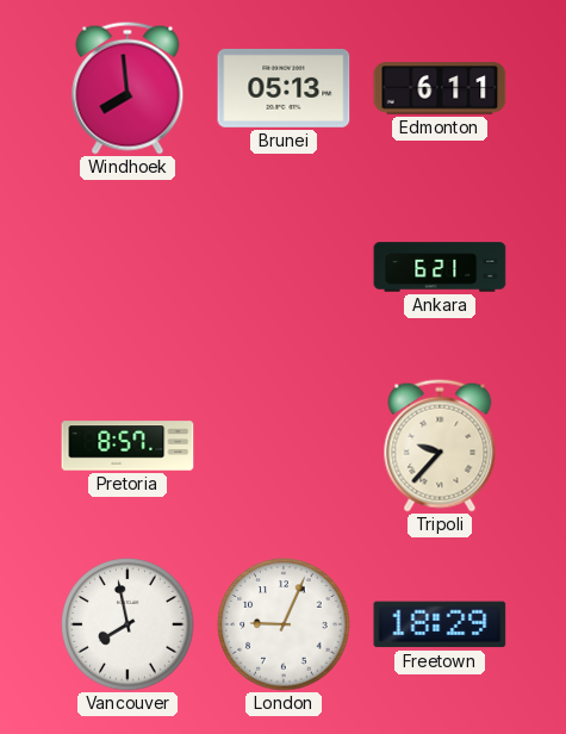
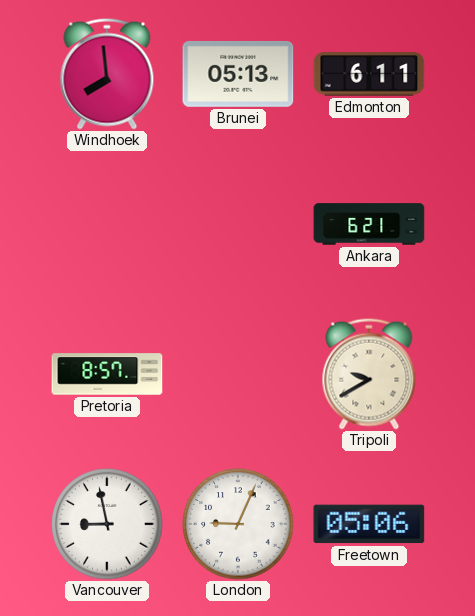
Tripoli: 9:37 -> 9:40
Vancouver: 7:58 -> 8:58
Freetown: 18:29 -> 05:06
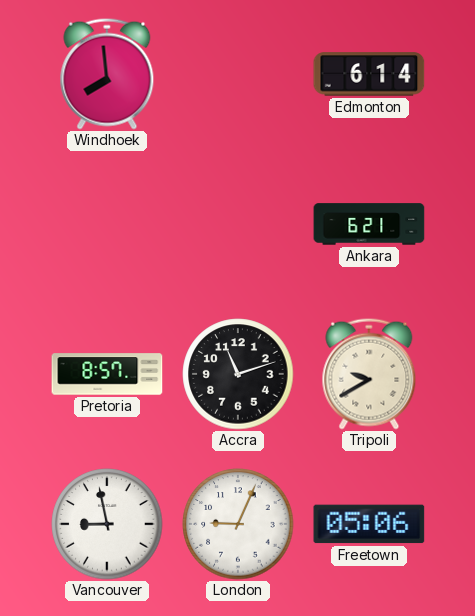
Brunei: 05:13 -> none
Edmonton: 6:11 -> 6:14
Accra: none -> 11:12
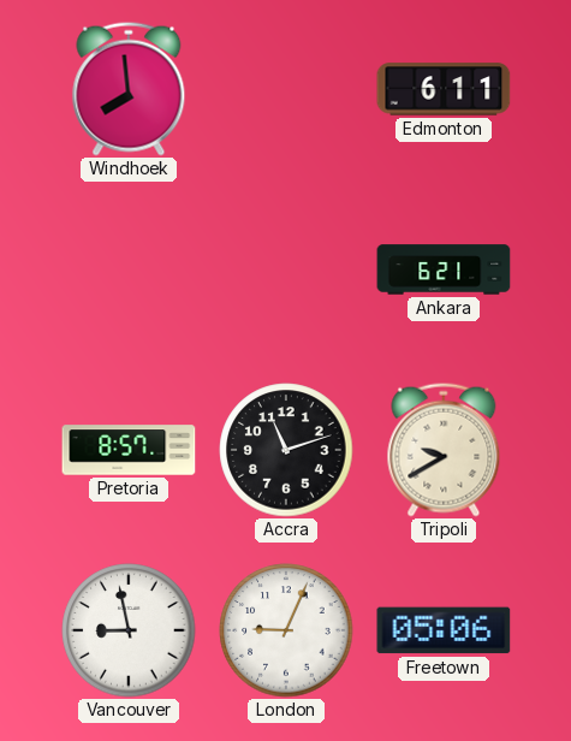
Edmonton: 6:14 -> 6:11
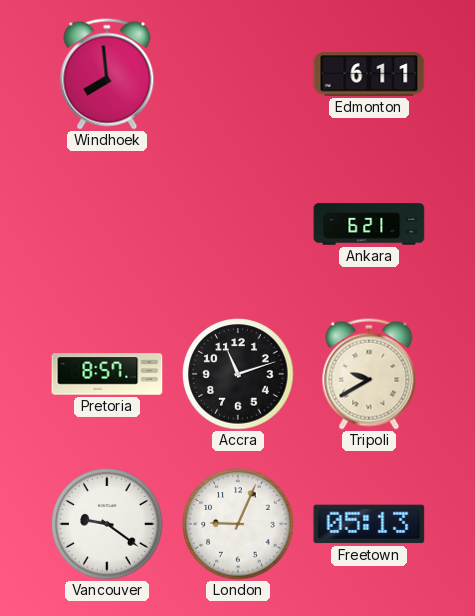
Vancouver: 8:58 -> 9:21
Freetown: 05:06 -> 05:13
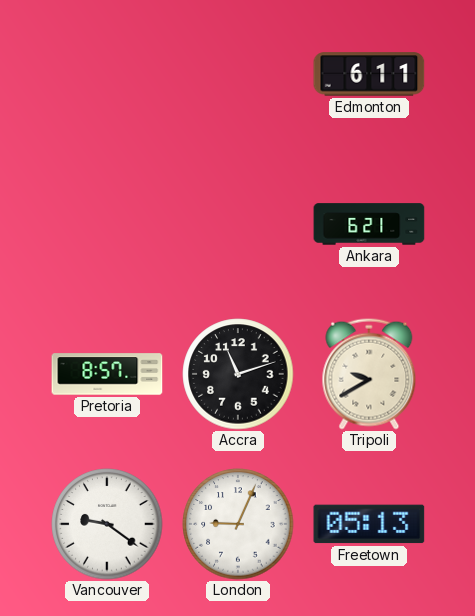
Windhoek: 7:59 -> none
